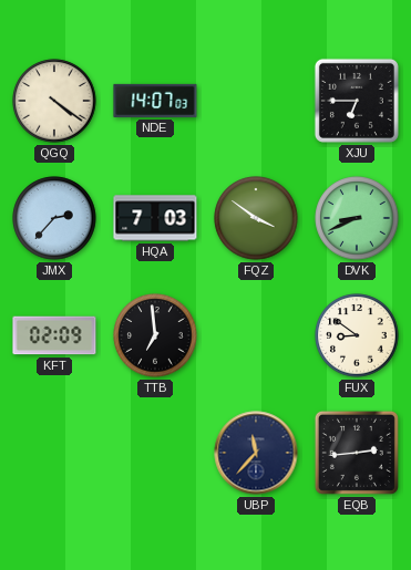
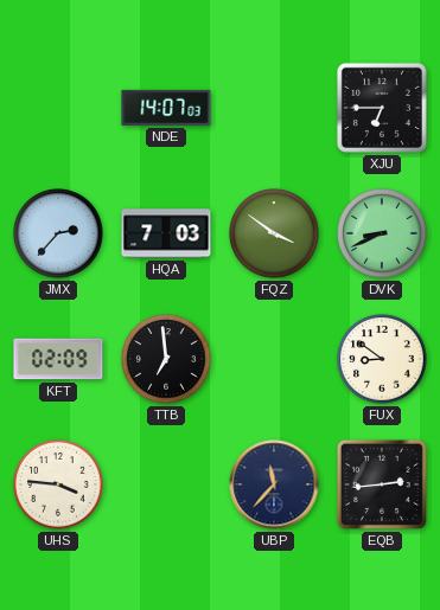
QGQ: 4:21 -> none
UHS: none -> 3:46
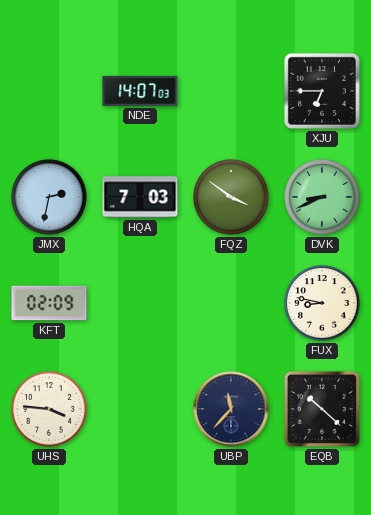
JMX: 2:37 -> 2:32
TTB: 6:59 -> none
FUX: 8:51 -> 8:47
EQB: 2:44 -> 10:22
